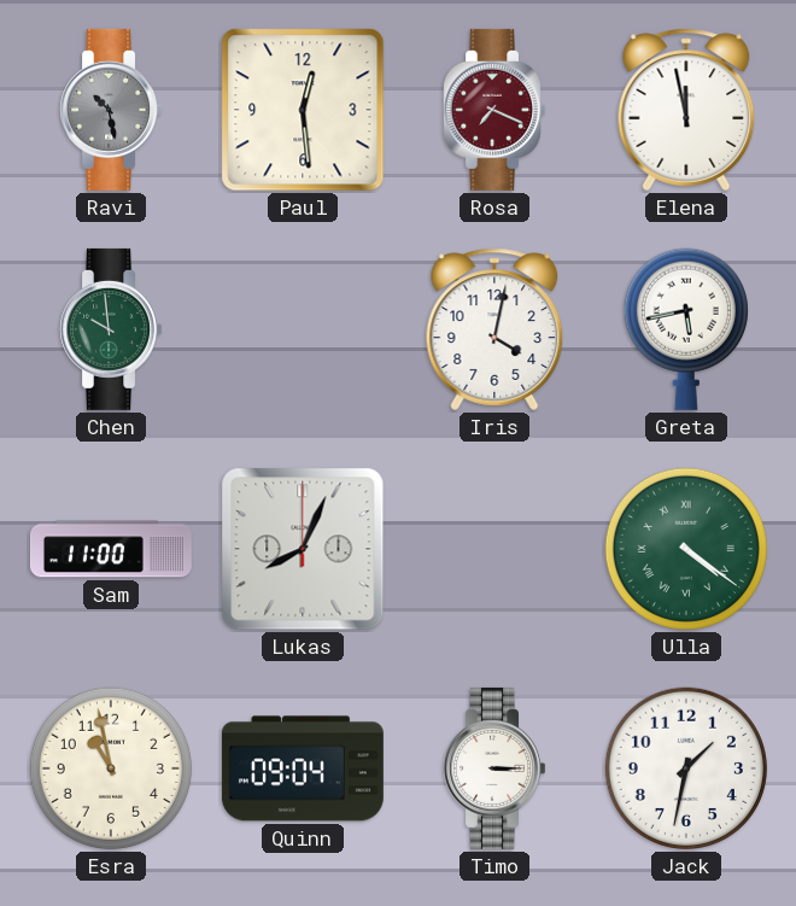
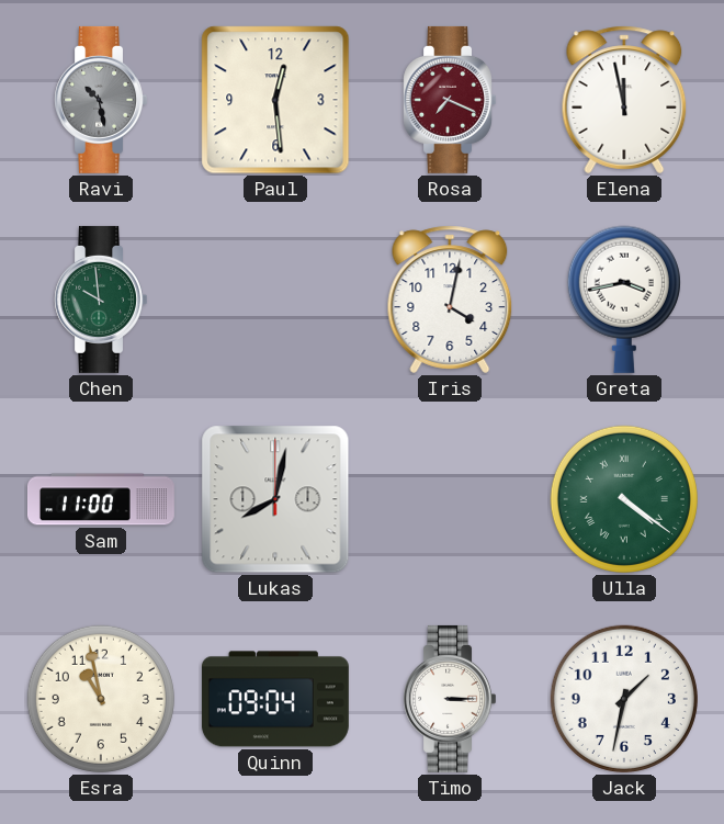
Greta: 5:43 -> 3:43
Lukas: 8:04 -> 8:02
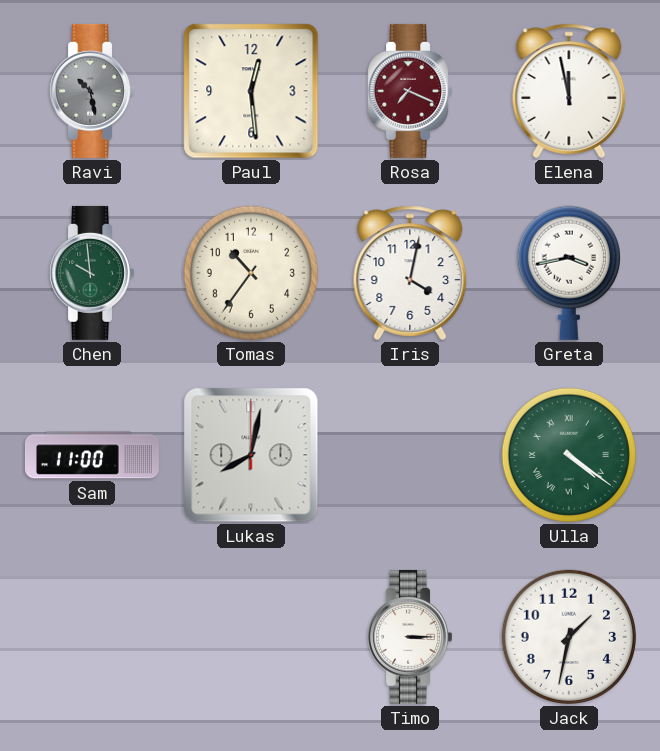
Tomas: none -> 10:36
Esra: 10:58 -> none
Quinn: 09:04 -> none
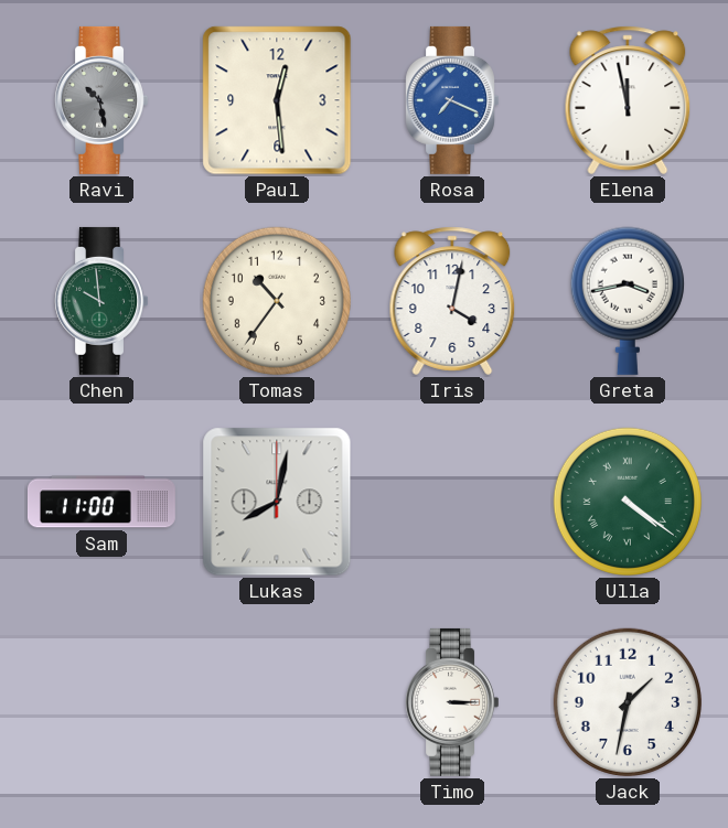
Rosa dial: burgundy -> blue
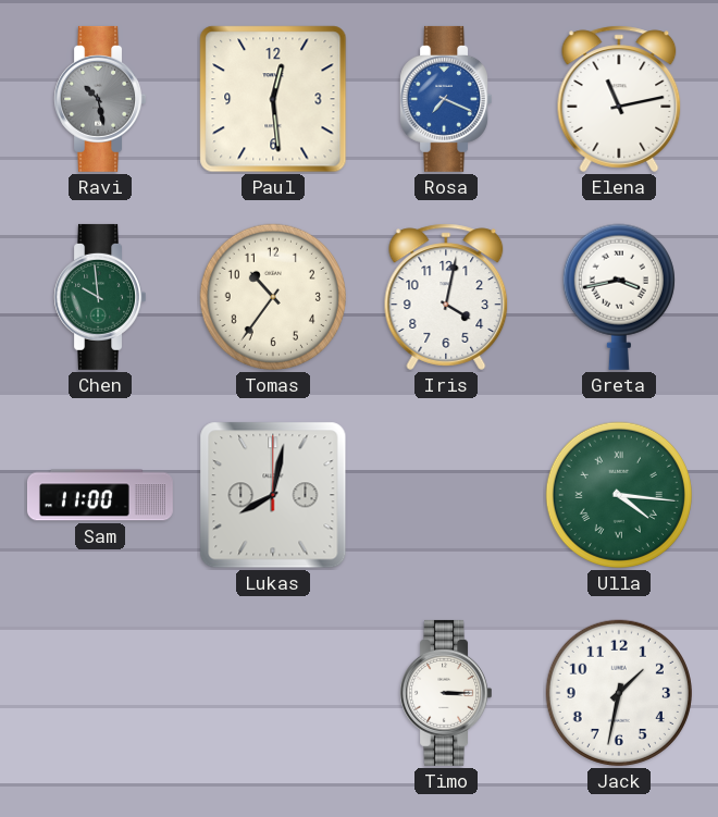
Elena: 11:58 -> 11:13
Ulla: 4:21 -> 4:16
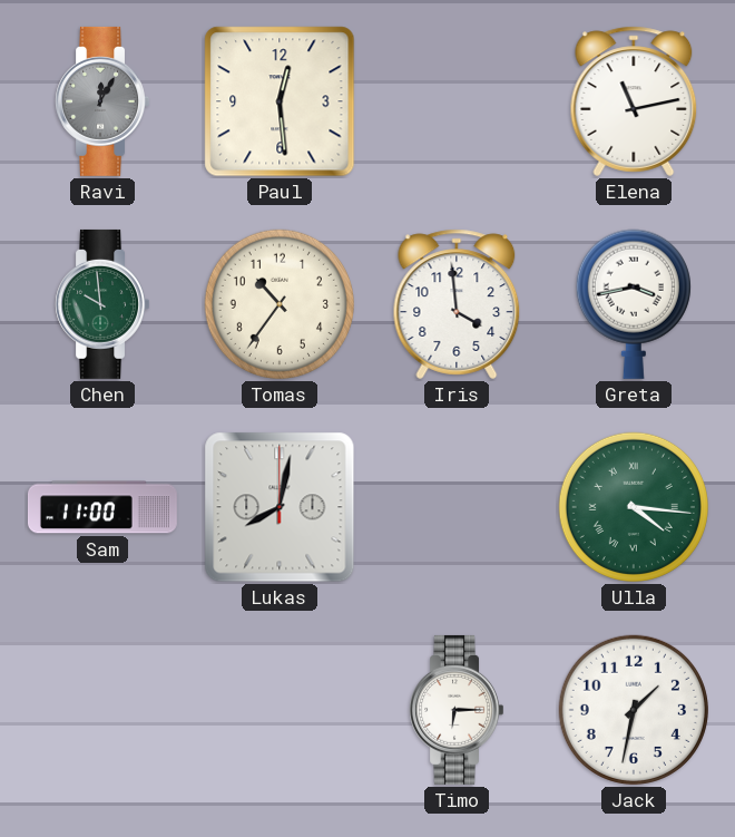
Ravi: 10:28 -> 12:05
Rosa: 7:19 -> none
Iris: 4:02 -> 3:59
Timo: 3:15 -> 6:15
